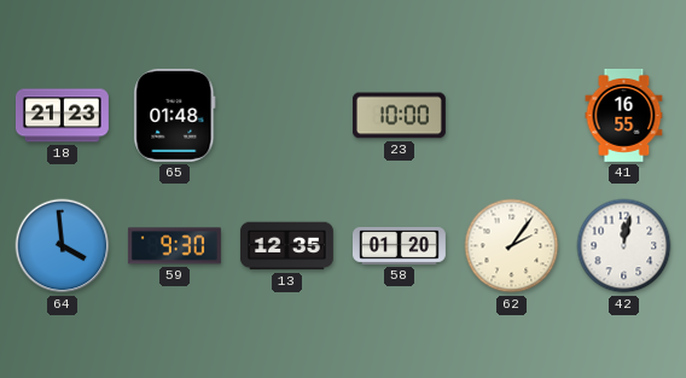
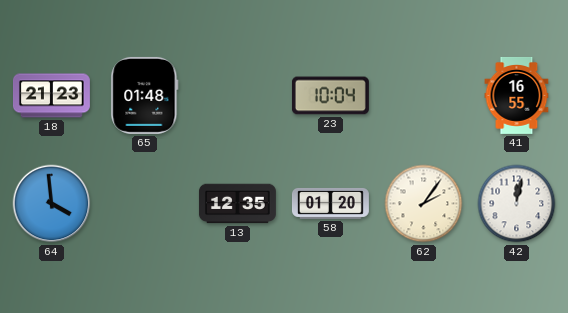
23: 10:00 -> 10:04
59: 9:30 -> none
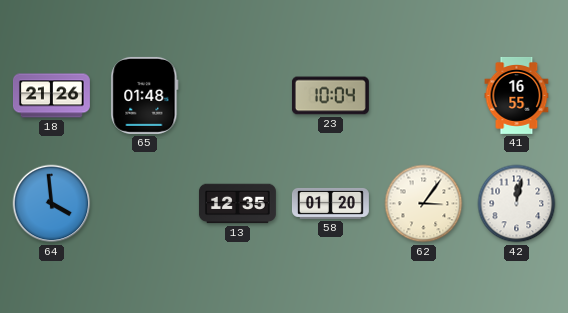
18: 21:23 -> 21:26
62: 2:06 -> 3:06
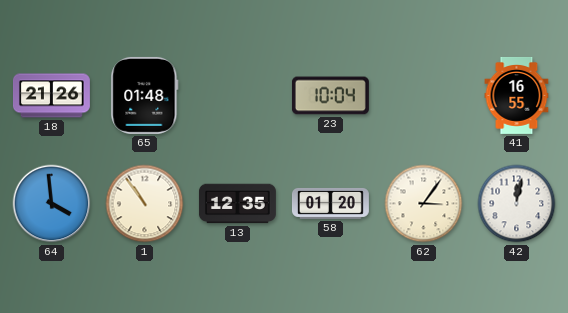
1: none -> 10:54
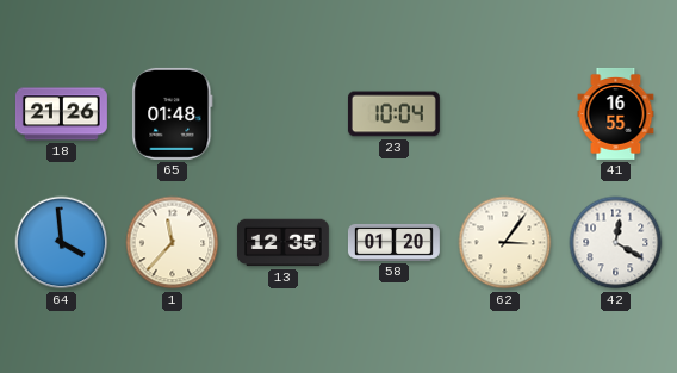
1: 10:54 -> 11:37
42: 12:02 -> 12:20
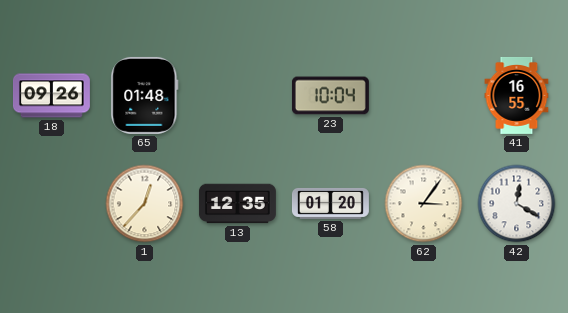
18: 21:26 -> 09:26
64: 3:59 -> none
1: 11:37 -> 12:37
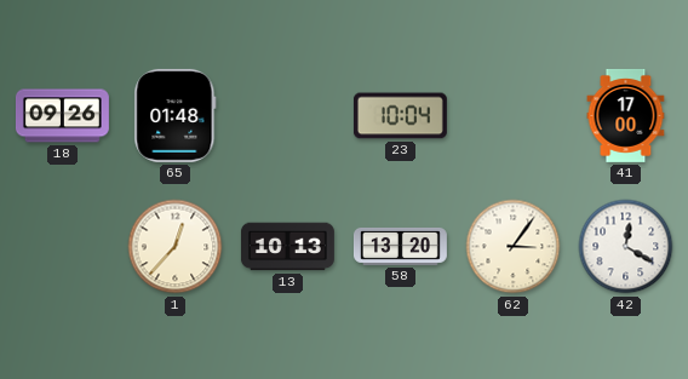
41: 16:55 -> 17:00
13: 12:35 -> 10:13
58: 01:20 -> 13:20
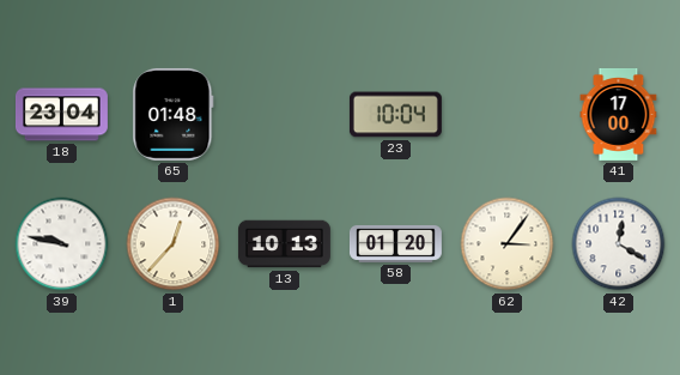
18: 09:26 -> 23:04
39: none -> 9:47
58: 13:20 -> 01:20
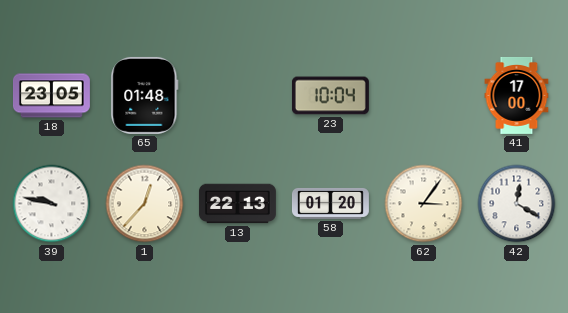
18: 23:04 -> 23:05
13: 10:13 -> 22:13
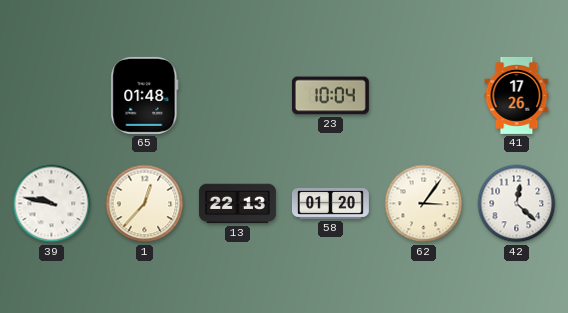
18: 23:05 -> none
41: 17:00 -> 17:26
42: 12:20 -> 12:22
